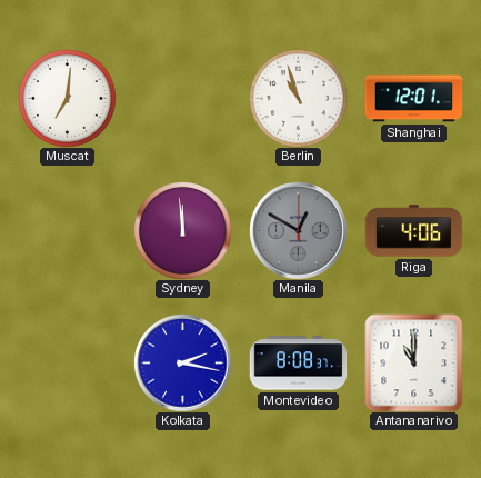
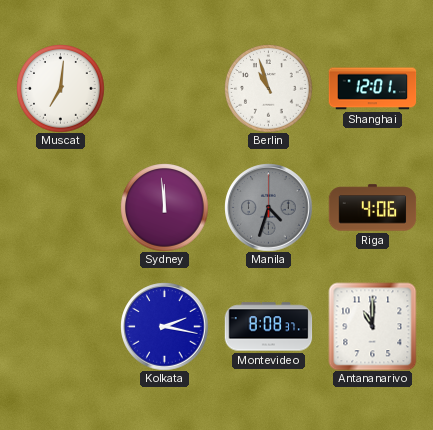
Manila: 12:50 -> 4:33
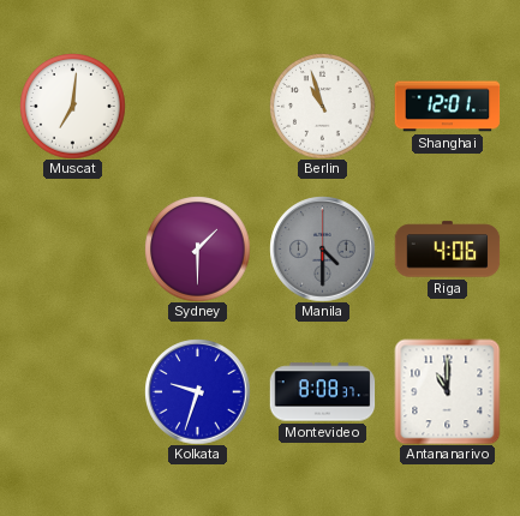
Sydney: 11:59 -> 1:30
Manila: 4:33 -> 4:30
Kolkata: 2:17 -> 9:33
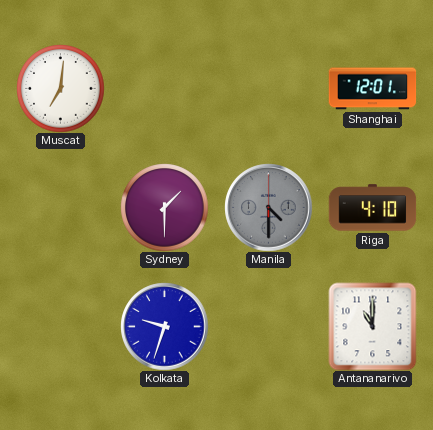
Berlin: 10:57 -> none
Riga: 4:06 -> 4:10
Montevideo: 8:08 -> none
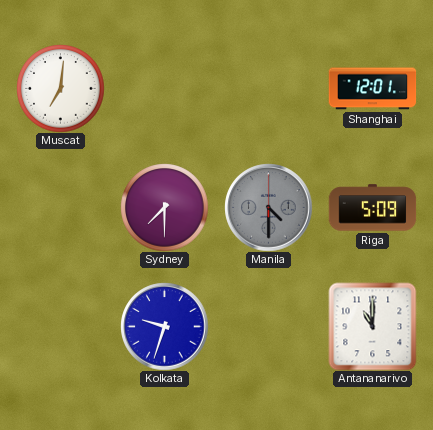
Sydney: 1:30 -> 7:30
Riga: 4:10 -> 5:09
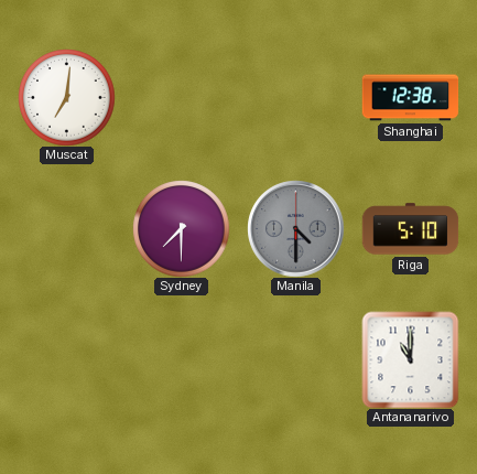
Shanghai: 12:01 -> 12:38
Riga: 5:09 -> 5:10
Kolkata: 9:33 -> none
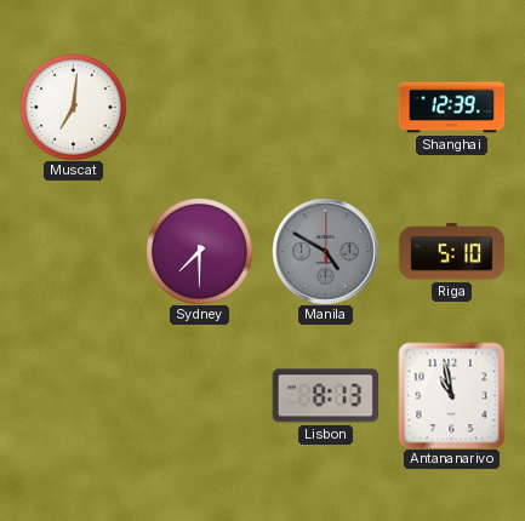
Shanghai: 12:38 -> 12:39
Manila: 4:30 -> 4:50
Lisbon: none -> 8:13
Antananarivo: 11:00 -> 10:58
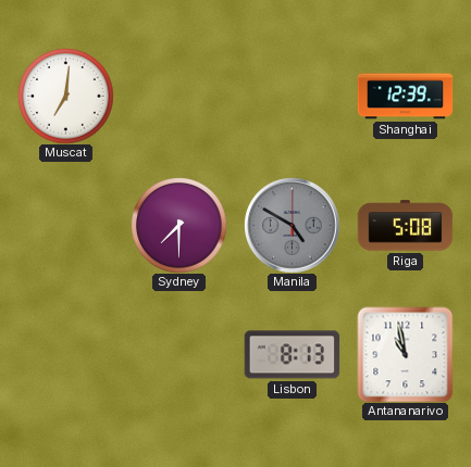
Riga: 5:10 -> 5:08
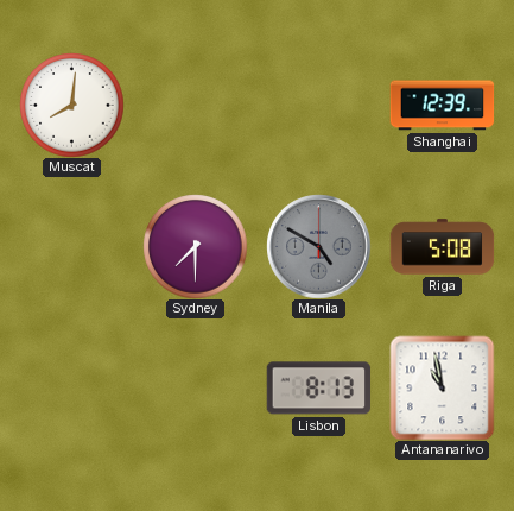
Muscat: 7:01 -> 8:01
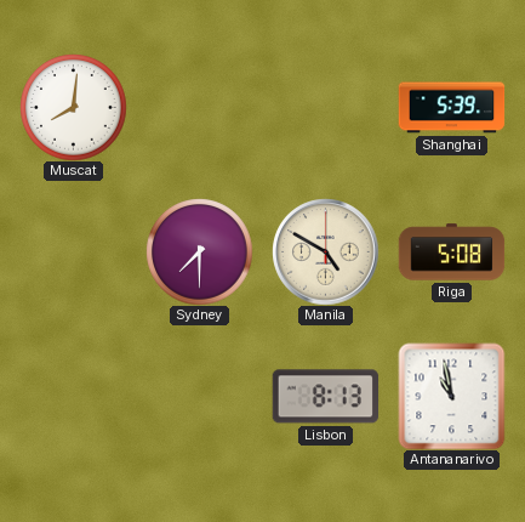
Shanghai: 12:39 -> 5:39
Manila dial: grey -> cream
